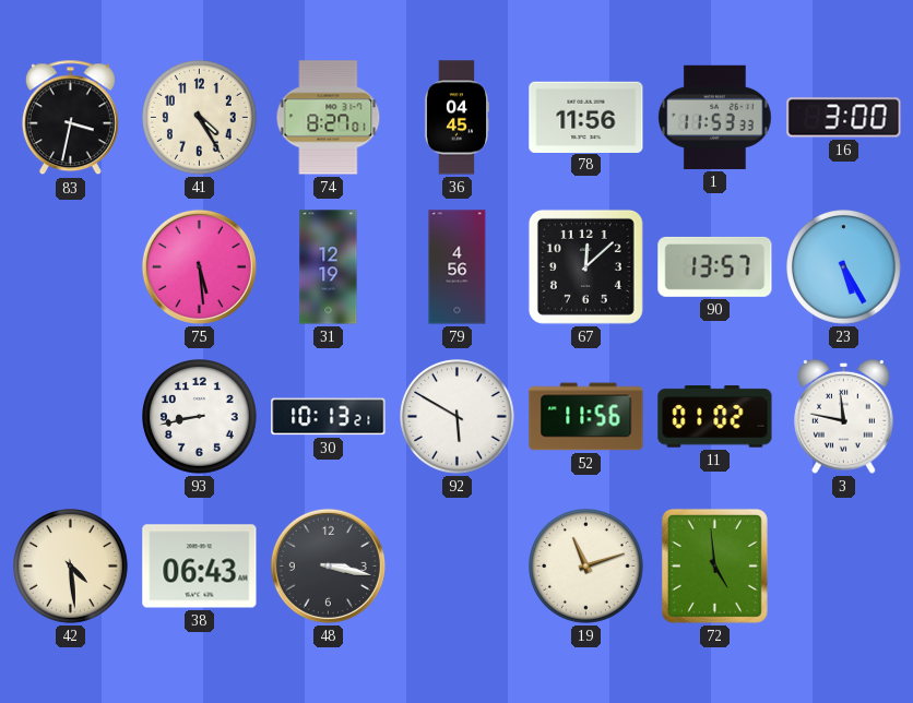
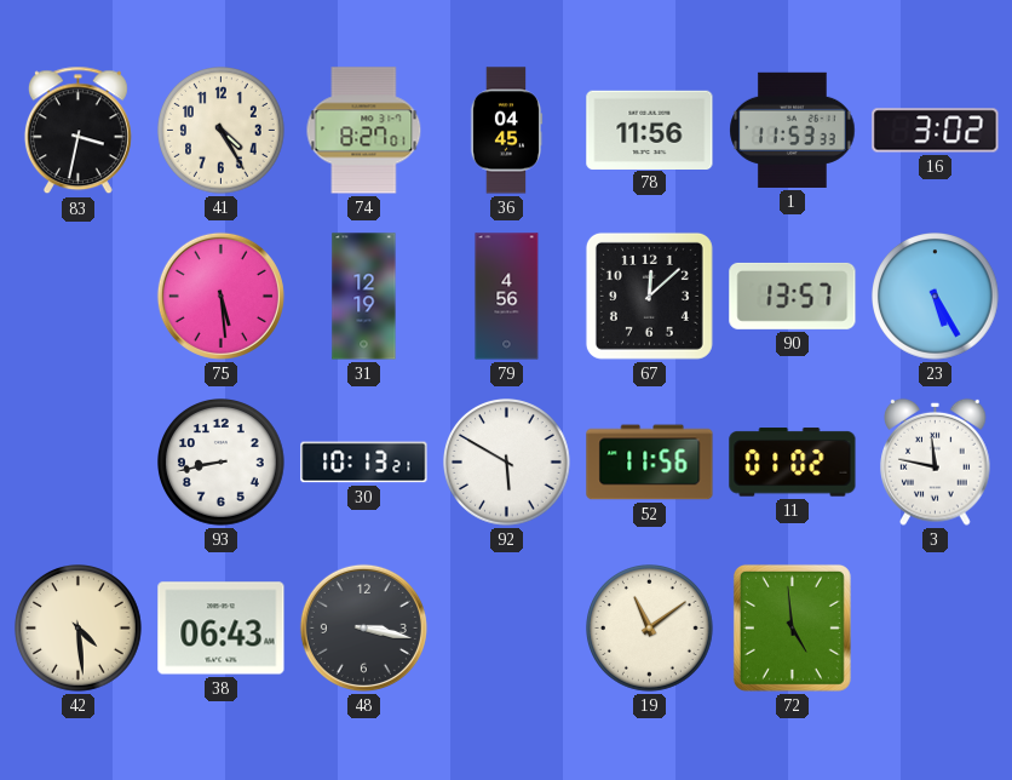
16: 3:00 -> 3:02
19: 11:12 -> 11:09
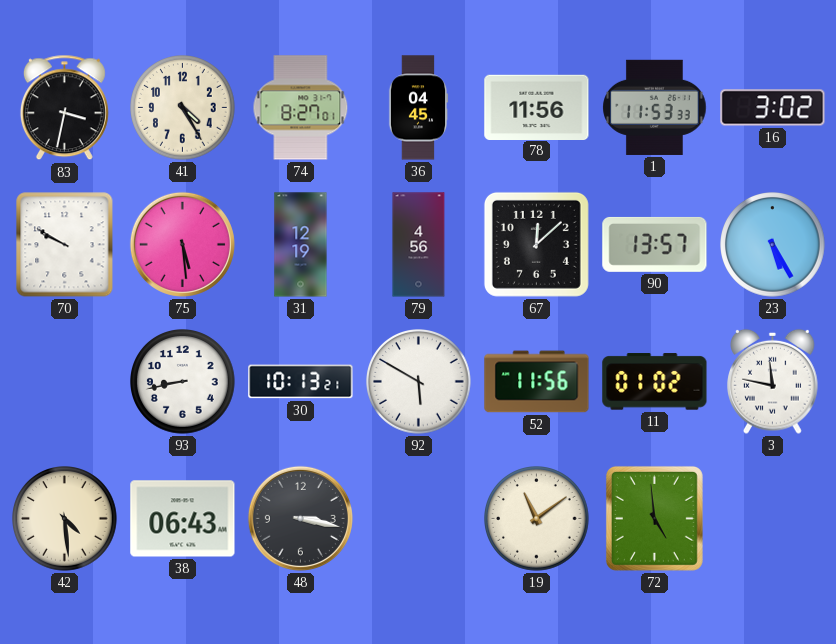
70: none -> 9:50
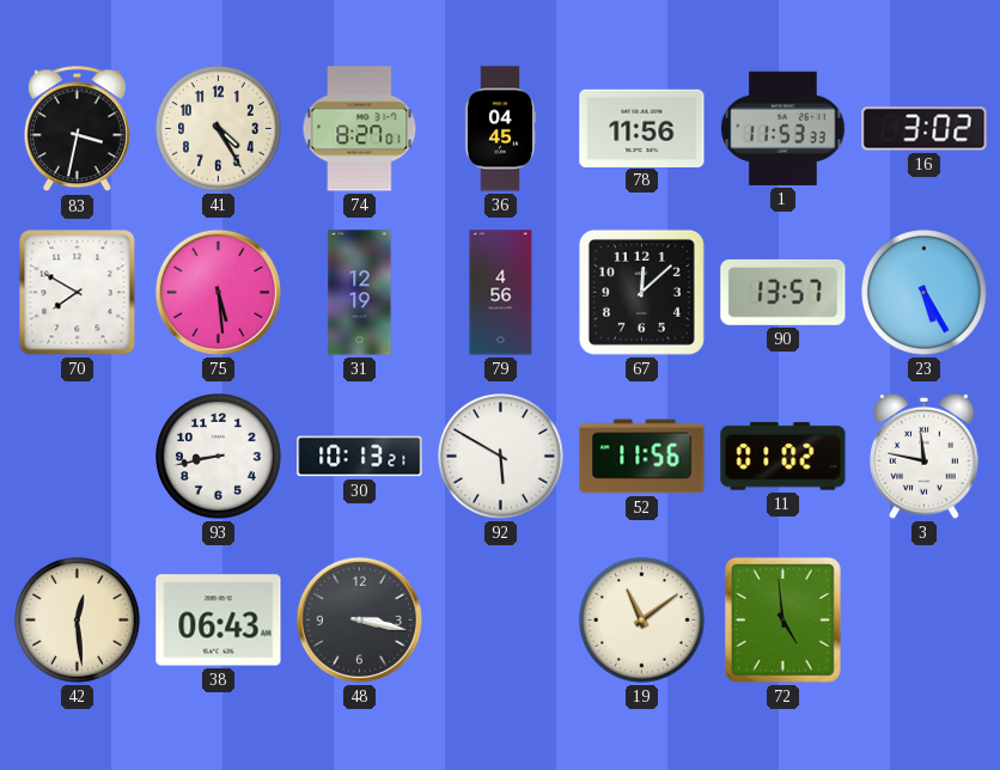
70: 9:50 -> 7:50
42: 4:29 -> 12:29
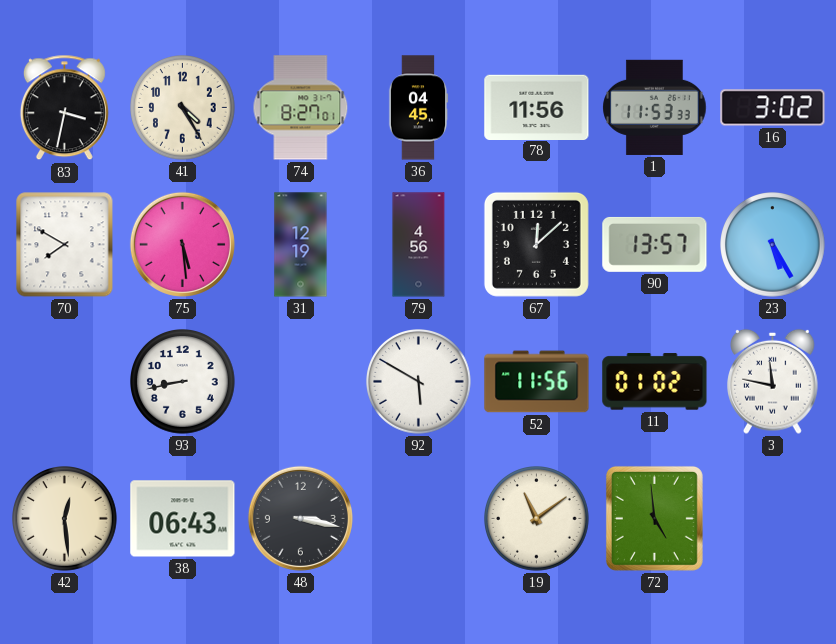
30: 10:13 -> none
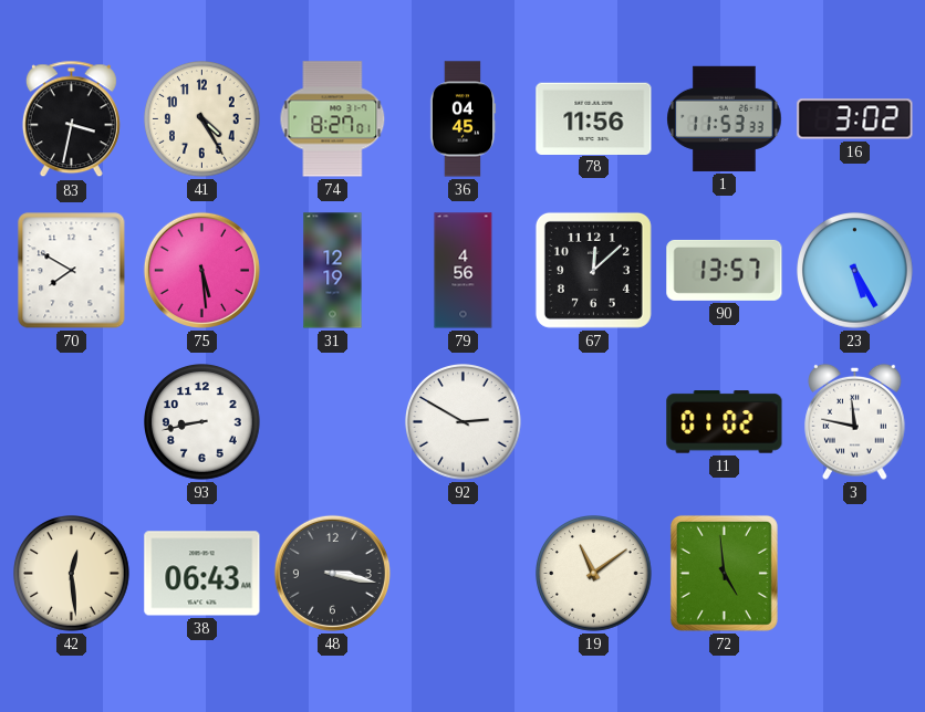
92: 5:50 -> 2:50
52: 11:56 -> none
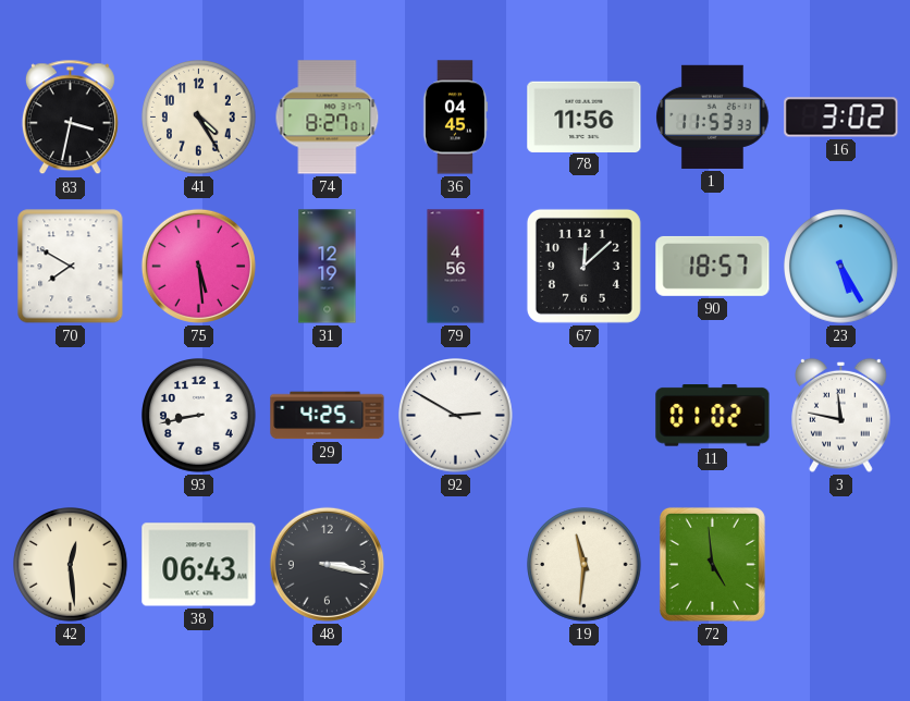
90: 13:57 -> 18:57
29: none -> 4:25
19: 11:09 -> 11:31
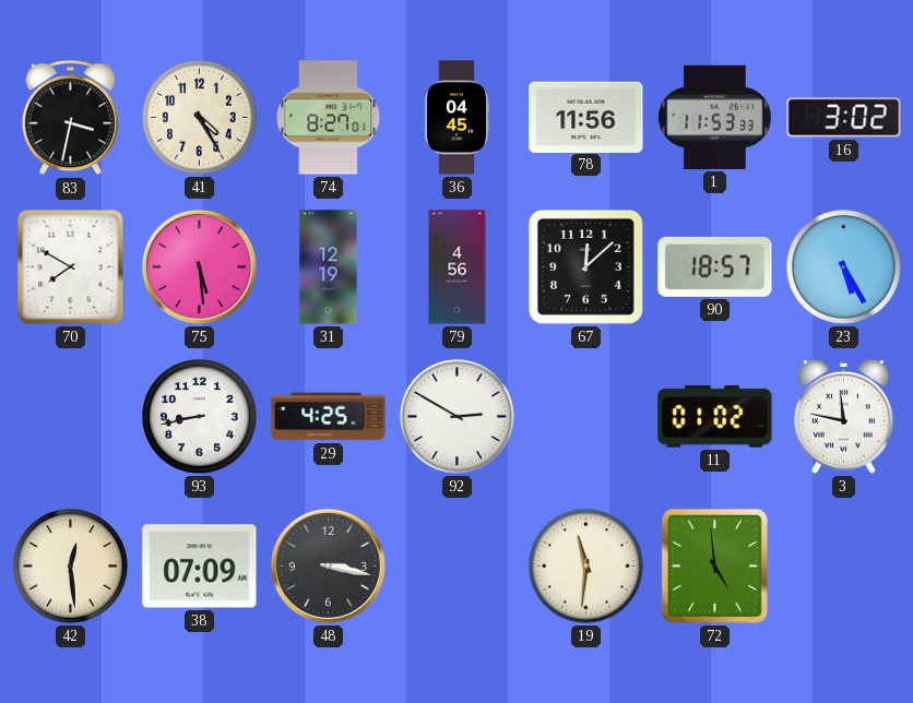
38: 06:43 -> 07:09
